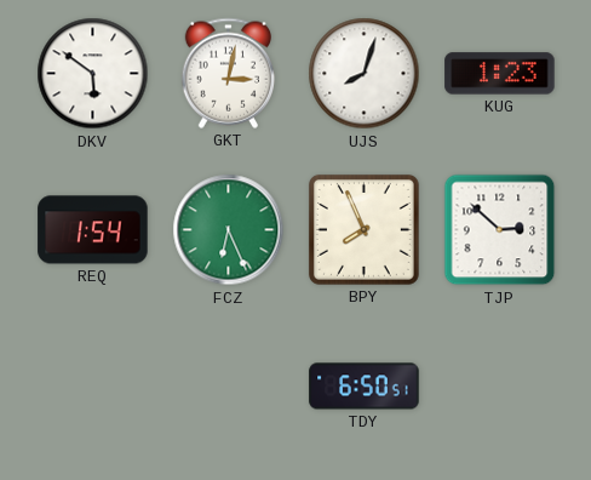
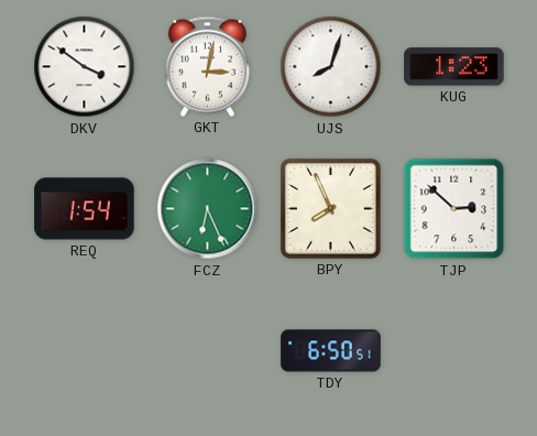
DKV: 5:51 -> 3:51
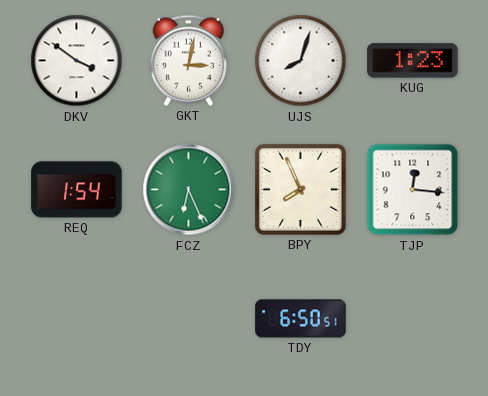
TJP: 2:52 -> 12:16
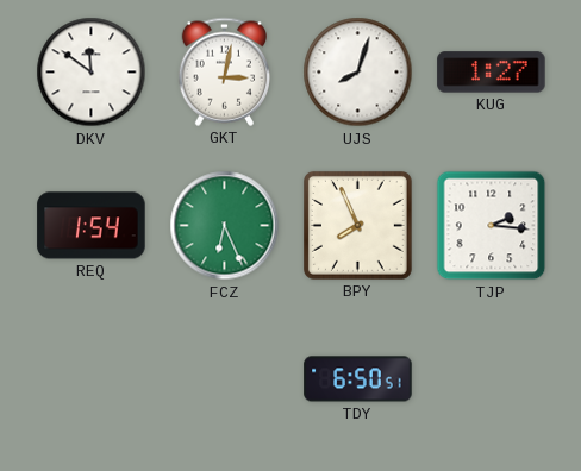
DKV: 3:51 -> 11:51
KUG: 1:23 -> 1:27
TJP: 12:16 -> 2:16
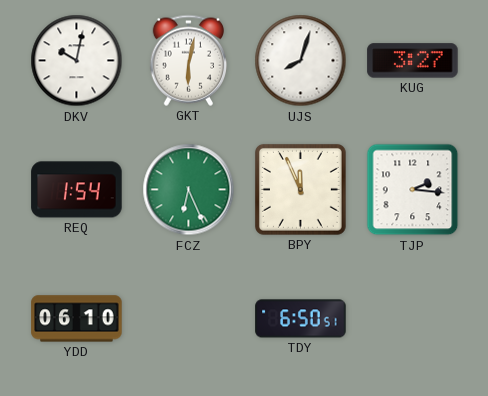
DKV: 11:51 -> 10:02
GKT: 3:02 -> 6:02
KUG: 1:27 -> 3:27
BPY: 7:56 -> 11:56
YDD: none -> 06:10
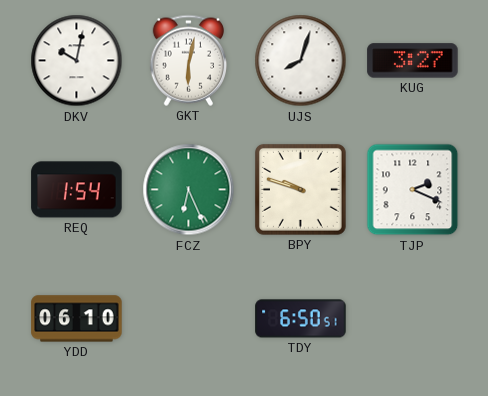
BPY: 11:56 -> 9:48
TJP: 2:16 -> 2:19
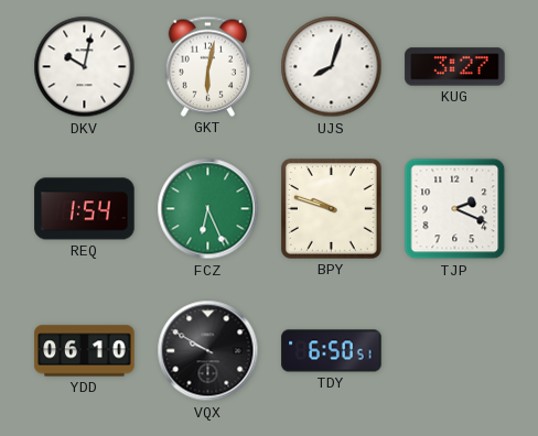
VQX: none -> 9:50
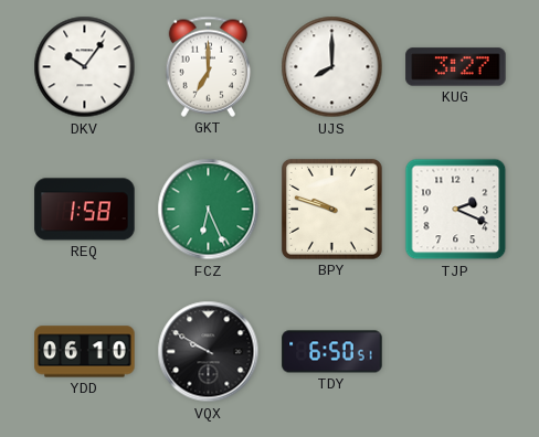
DKV: 10:02 -> 10:06
GKT: 6:02 -> 7:00
UJS: 8:03 -> 8:00
REQ: 1:54 -> 1:58
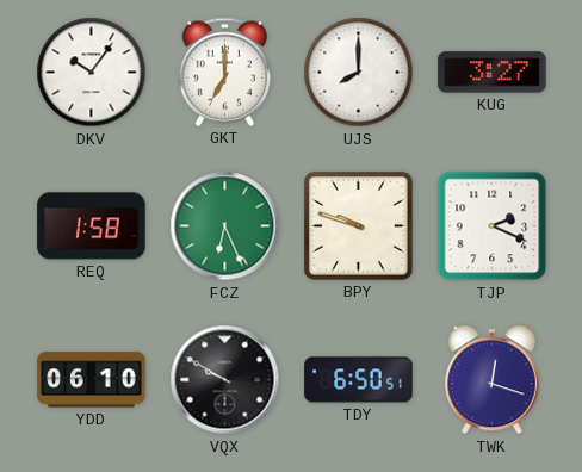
TWK: none -> 12:18
